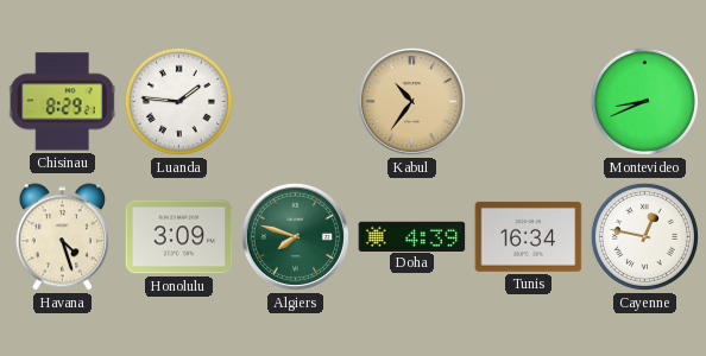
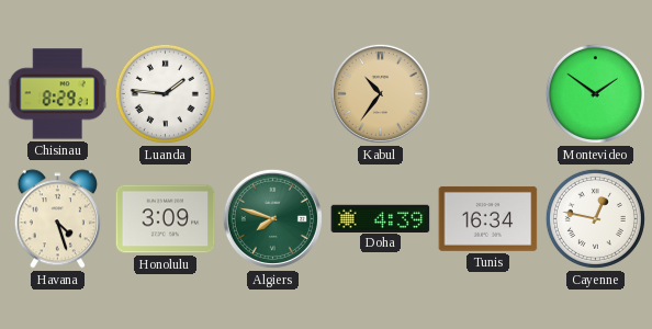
Montevideo: 8:41 -> 1:51
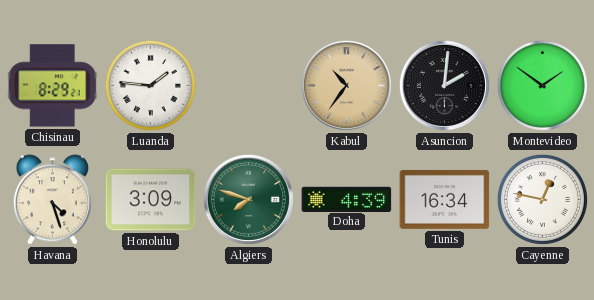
Asuncion: none -> 2:01
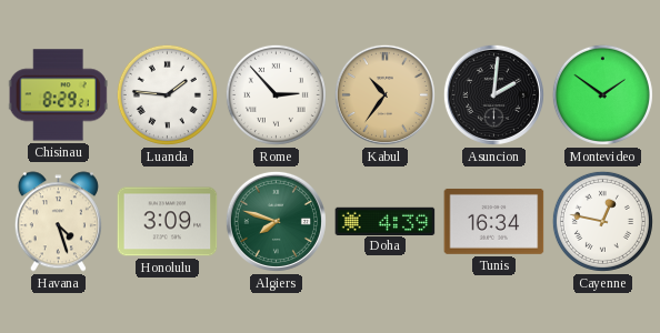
Rome: none -> 2:53
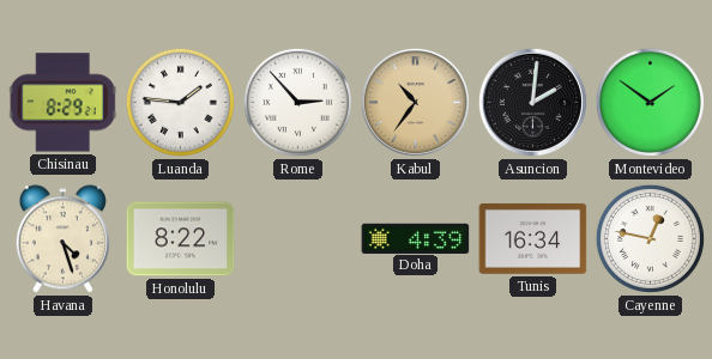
Honolulu: 3:09 -> 8:22
Algiers: 7:48 -> none
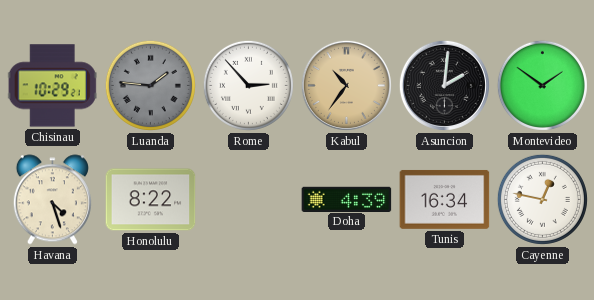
Chisinau: 8:29 -> 10:29
Luanda dial: white -> grey
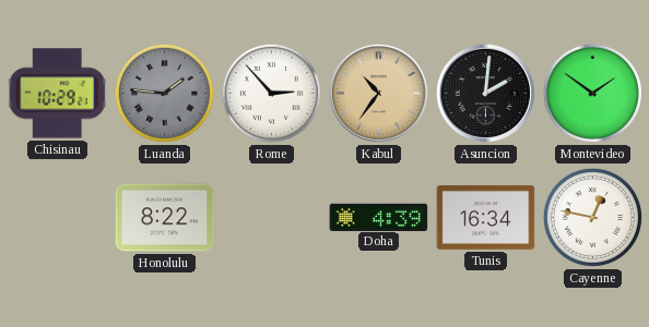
Havana: 4:27 -> none
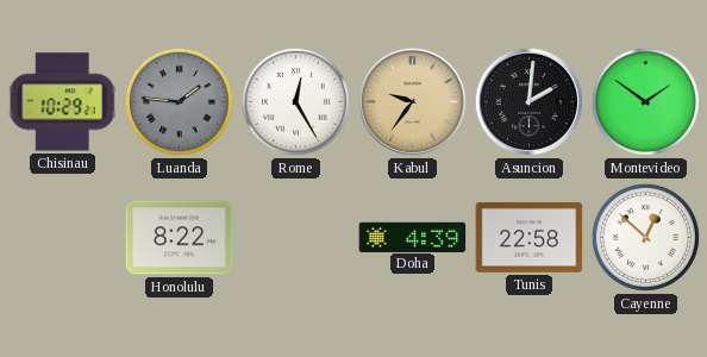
Rome: 2:53 -> 12:25
Kabul: 10:36 -> 9:36
Tunis: 16:34 -> 22:58
Cayenne: 12:47 -> 12:52
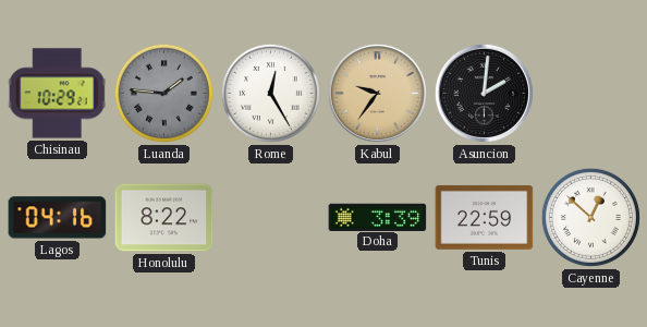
Montevideo: 1:51 -> none
Lagos: none -> 04:16
Doha: 4:39 -> 3:39
Tunis: 22:58 -> 22:59
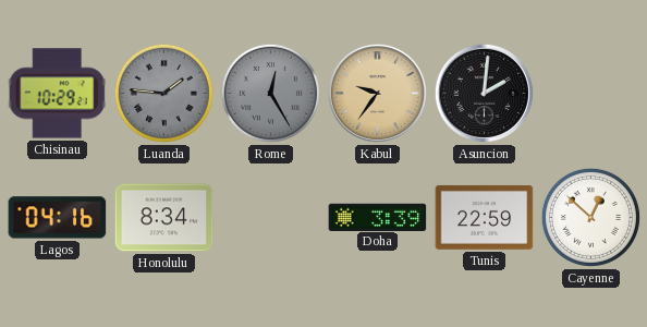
Rome dial: white -> grey
Honolulu: 8:22 -> 8:34
